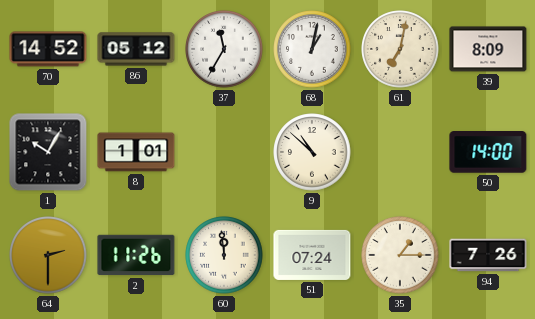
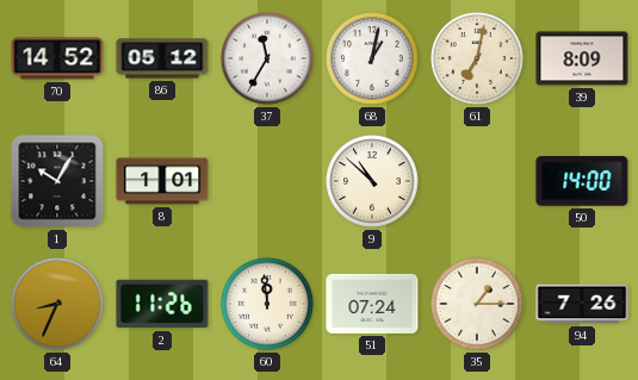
64: 2:30 -> 8:34
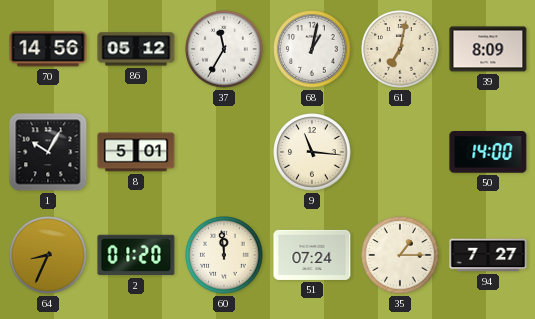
70: 14:52 -> 14:56
8: 1:01 -> 5:01
9: 10:52 -> 11:16
2: 11:26 -> 01:20
94: 7:26 -> 7:27
